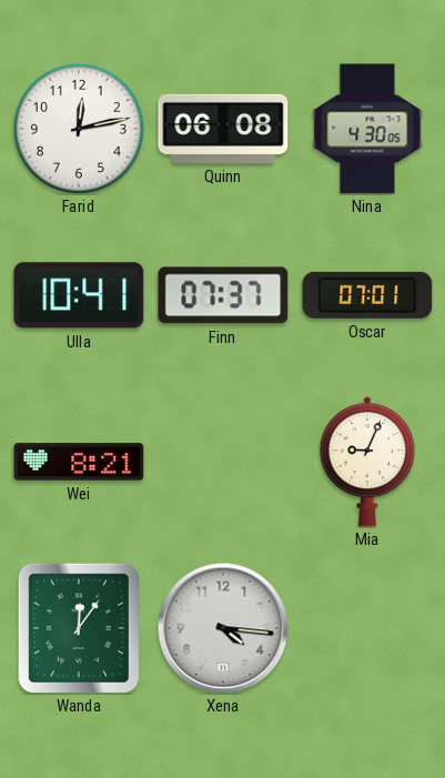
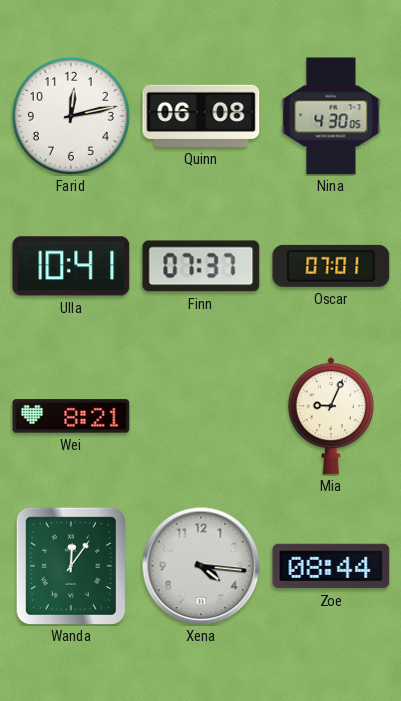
Zoe: none -> 08:44
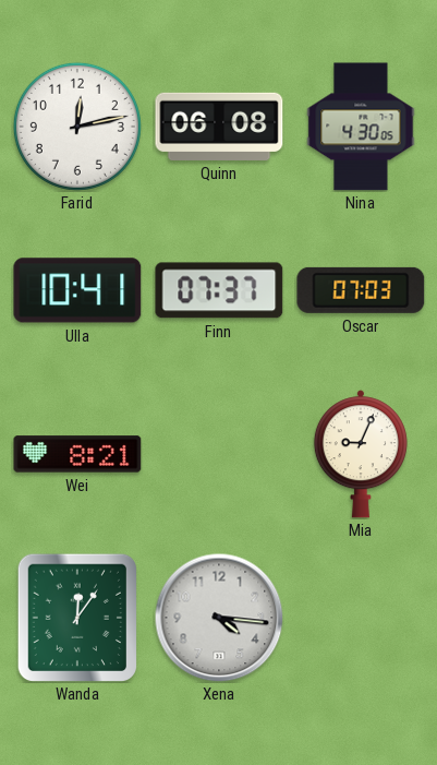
Oscar: 07:01 -> 07:03
Zoe: 08:44 -> none
